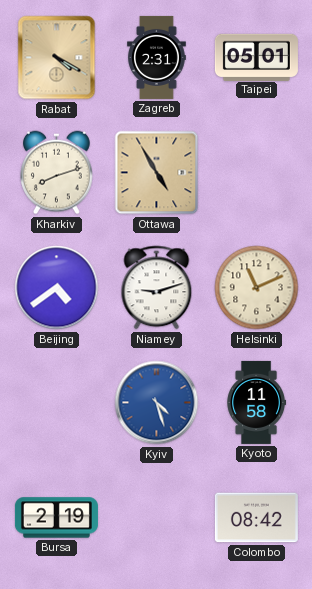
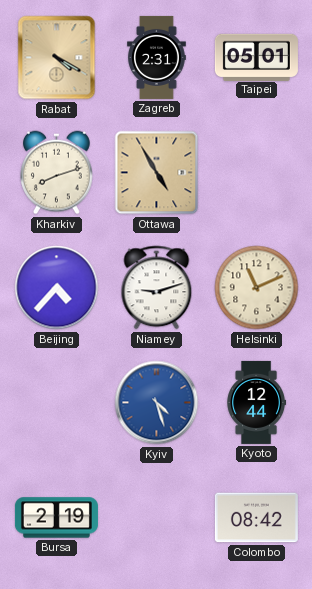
Beijing: 4:39 -> 4:37
Kyoto: 11:58 -> 12:44
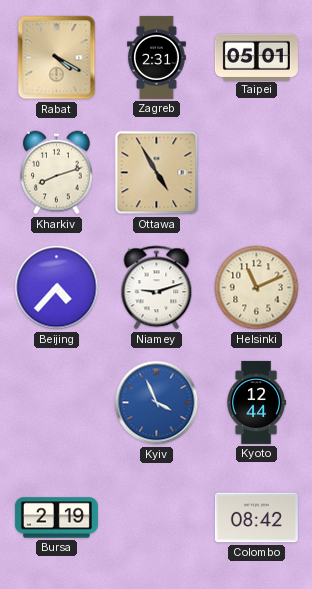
Kyiv: 4:27 -> 3:56
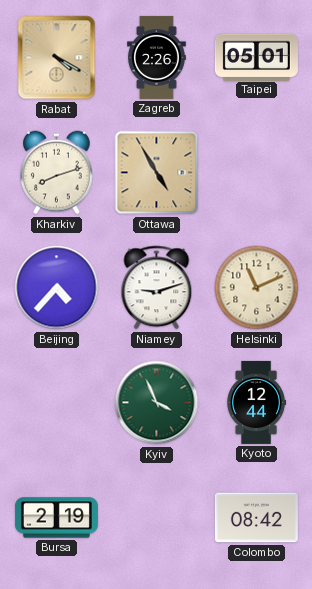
Zagreb: 2:31 -> 2:26
Kyiv dial: blue -> green
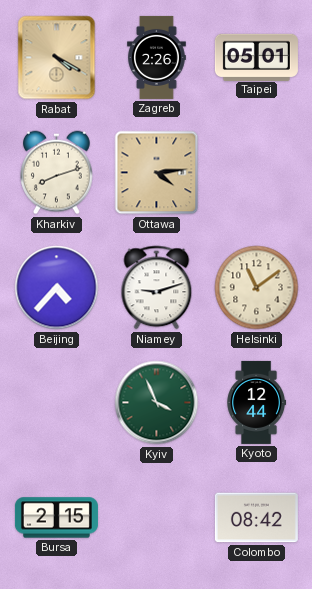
Ottawa: 4:55 -> 4:14
Helsinki: 11:11 -> 11:09
Bursa: 2:19 -> 2:15
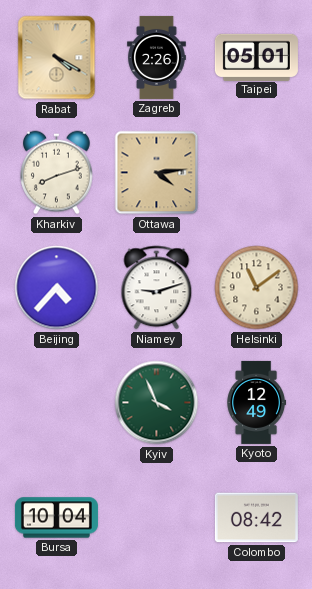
Kyoto: 12:44 -> 12:49
Bursa: 2:15 -> 10:04
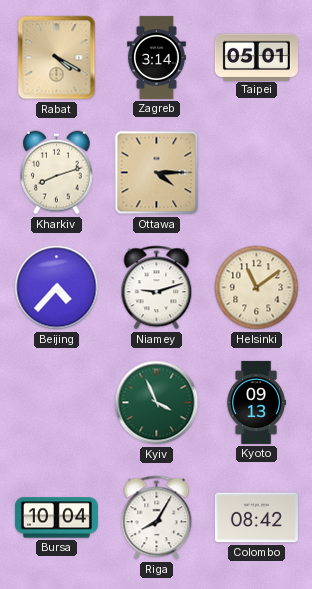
Zagreb: 2:26 -> 3:14
Ottawa: 4:14 -> 4:15
Kyoto: 12:49 -> 09:13
Riga: none -> 8:05
